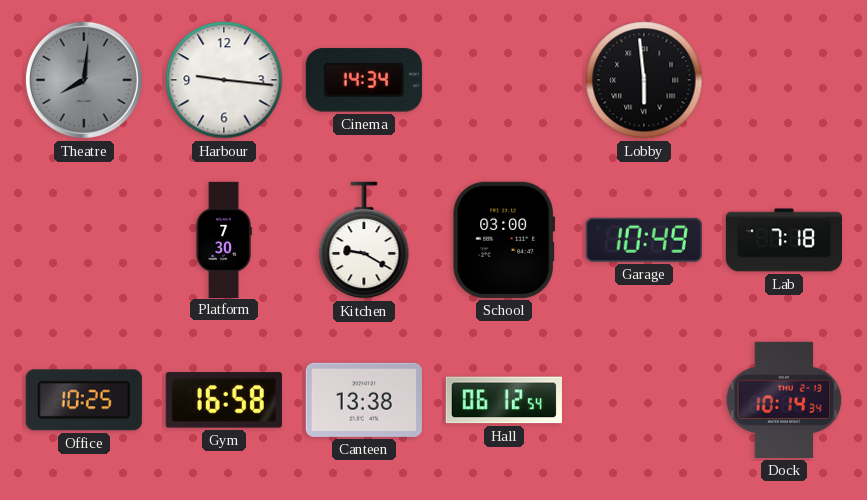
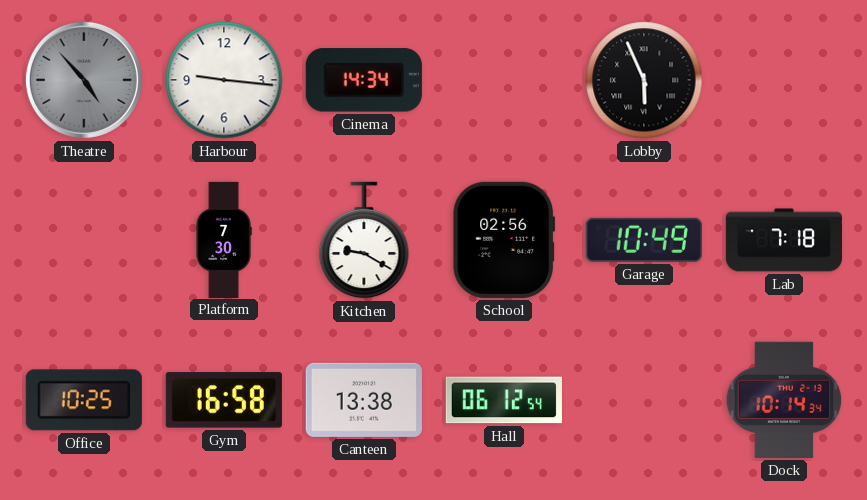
Theatre: 8:01 -> 4:53
Lobby: 5:59 -> 5:56
School: 03:00 -> 02:56
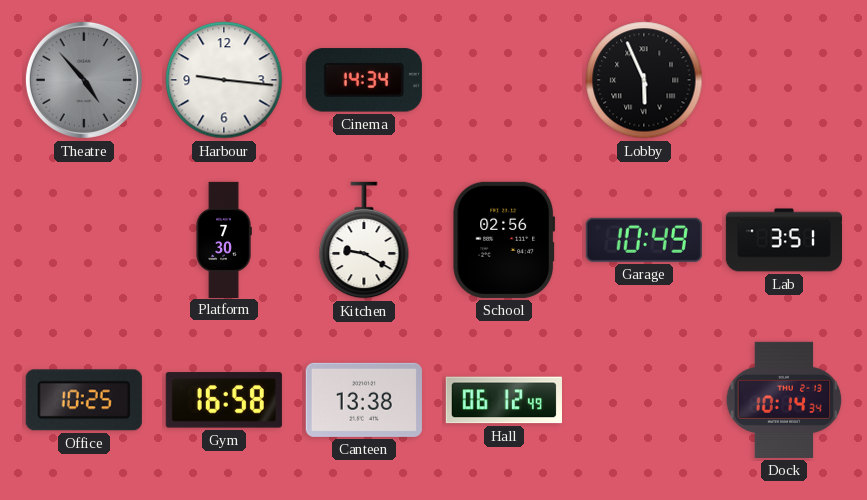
Lab: 7:18 -> 3:51
Hall: 06:12:54 -> 06:12:49
